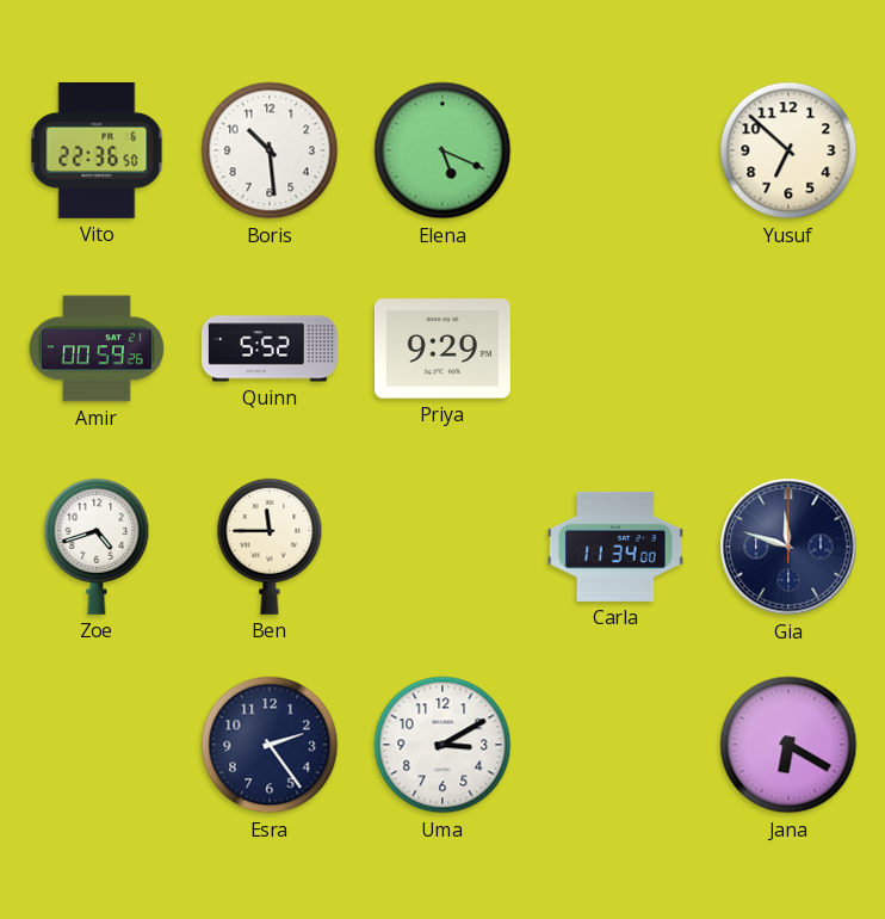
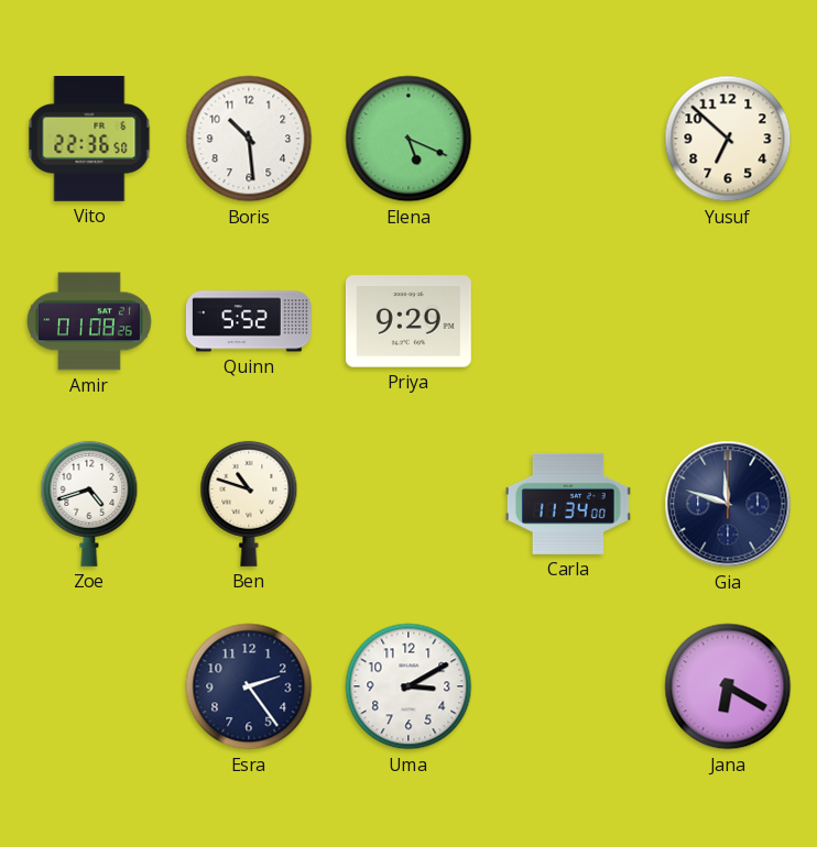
Amir: 00:59 -> 01:08
Ben: 11:45 -> 10:48
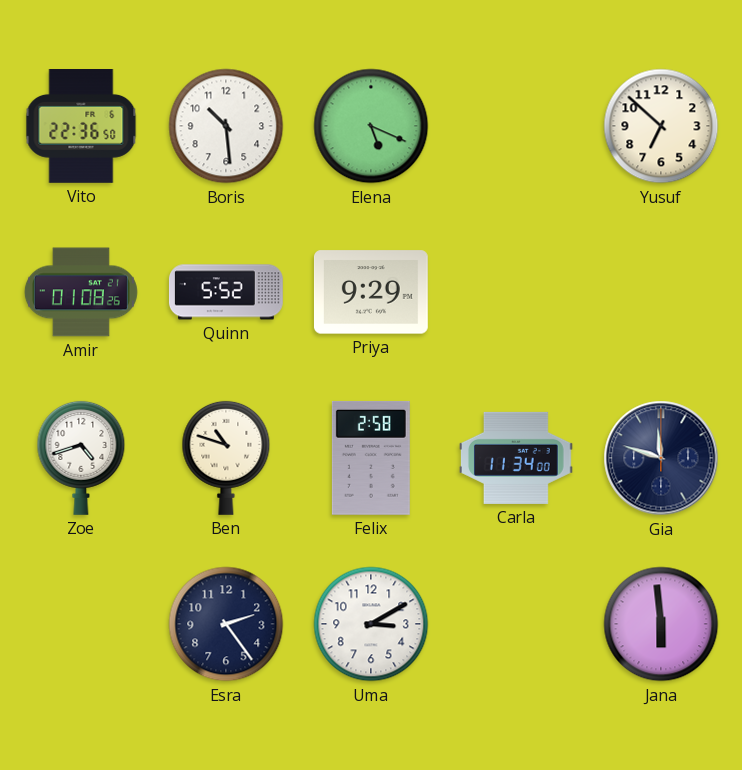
Felix: none -> 2:58
Jana: 6:20 -> 5:59
